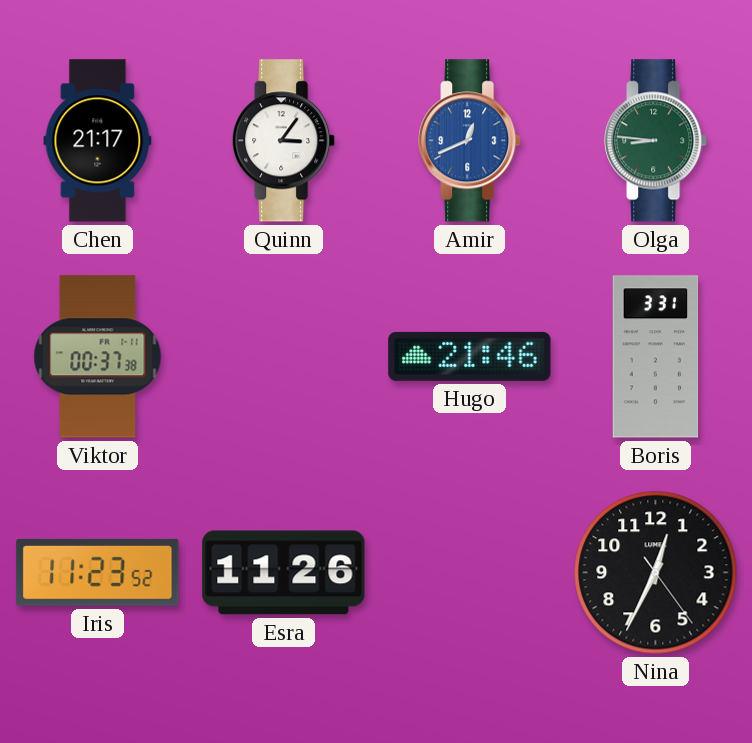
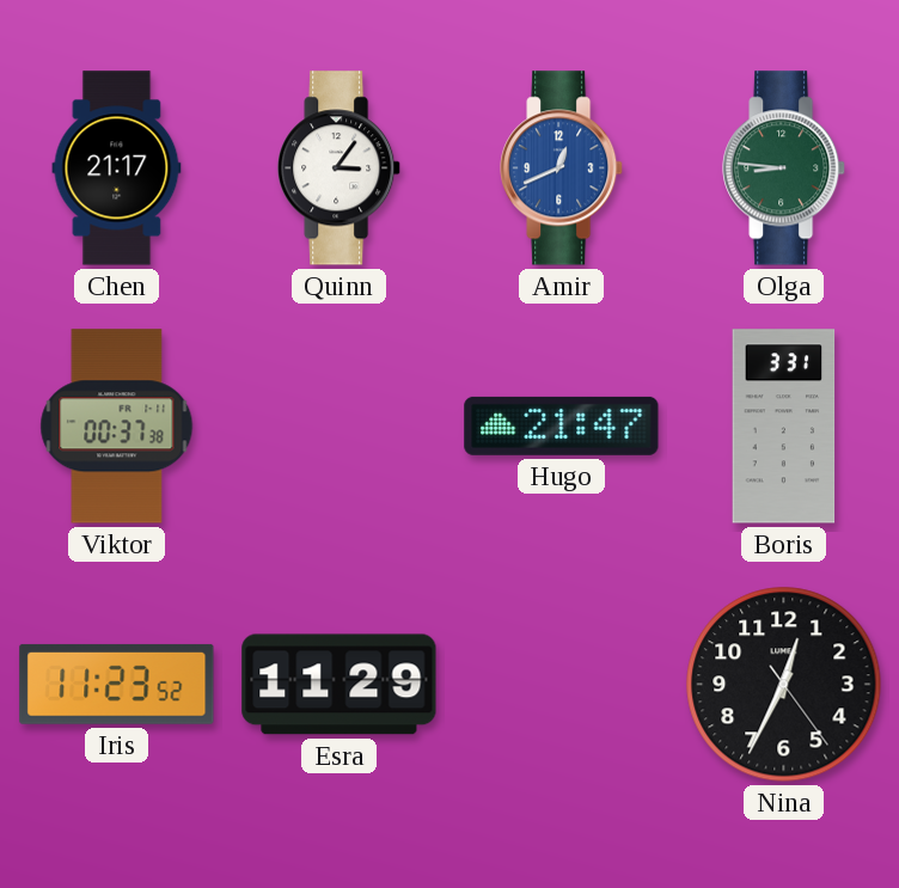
Hugo: 21:46 -> 21:47
Esra: 11:26 -> 11:29
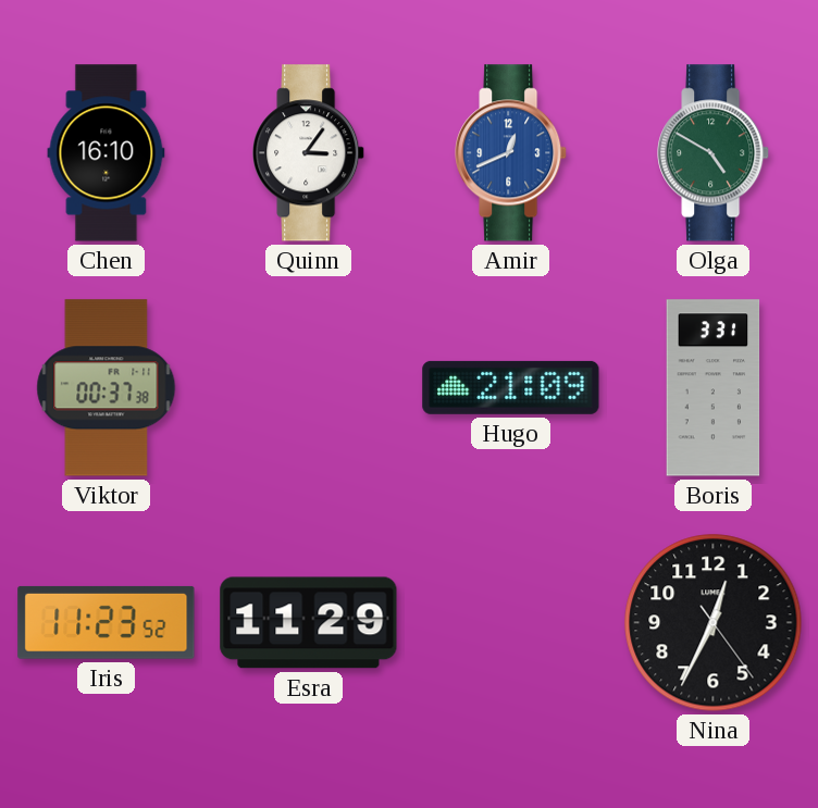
Chen: 21:17 -> 16:10
Olga: 8:46 -> 4:50
Hugo: 21:47 -> 21:09
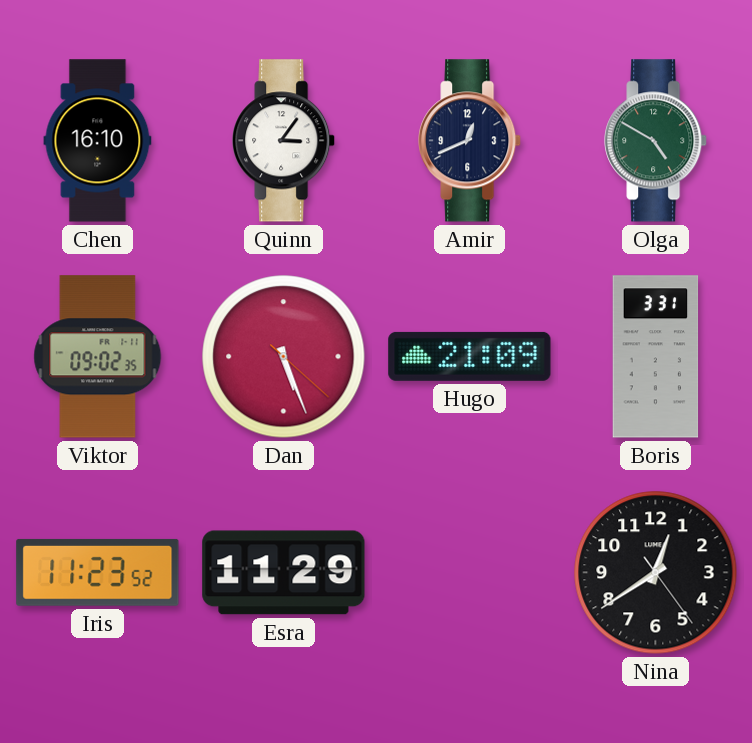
Amir dial: blue -> navy
Viktor: 00:37 -> 09:02
Dan: none -> 5:26
Nina: 12:34 -> 12:39
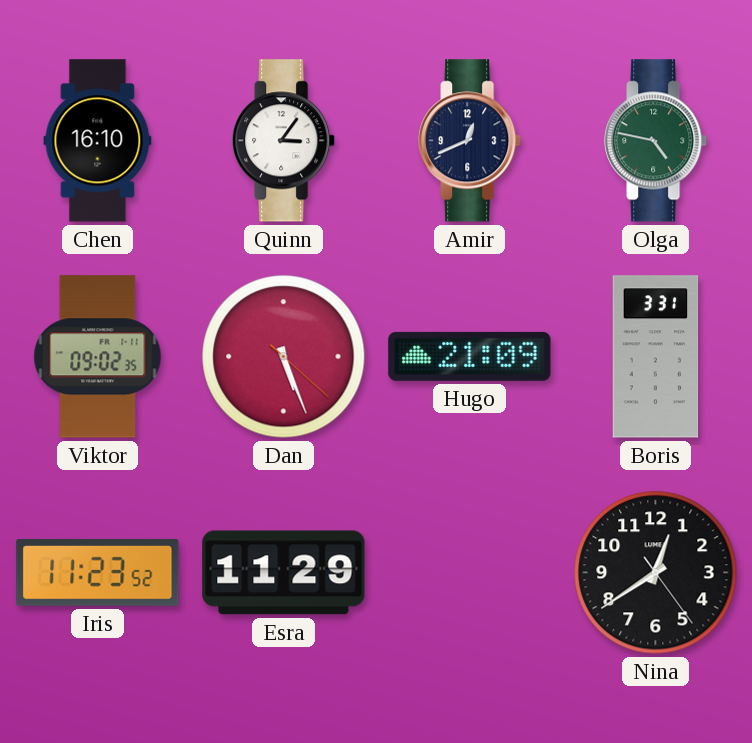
Olga: 4:50 -> 4:47
